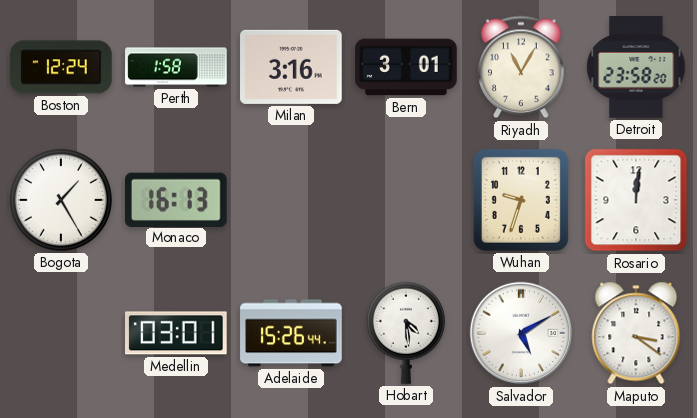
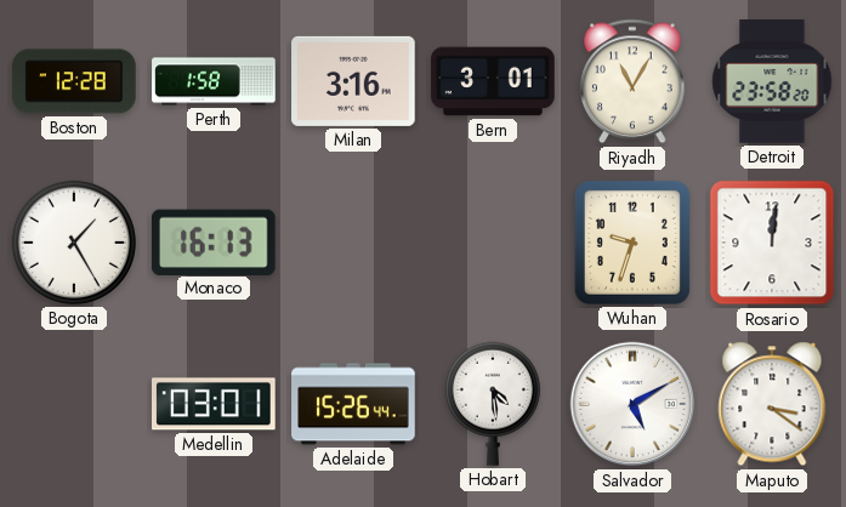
Boston: 12:24 -> 12:28
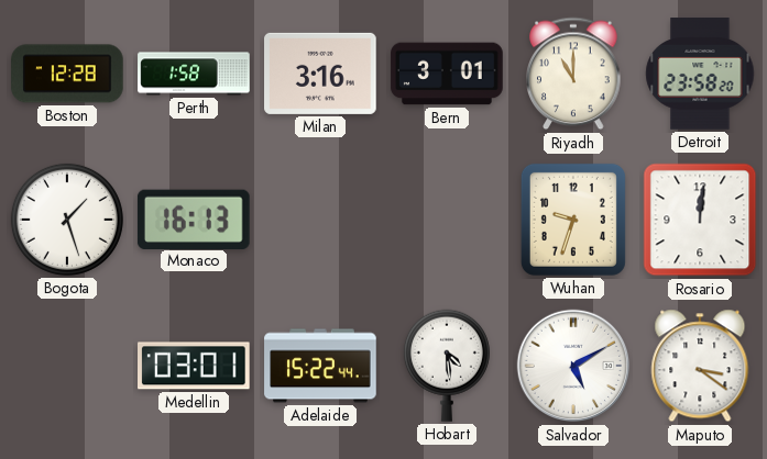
Riyadh: 11:05 -> 11:00
Bogota: 1:25 -> 1:27
Adelaide: 15:26 -> 15:22
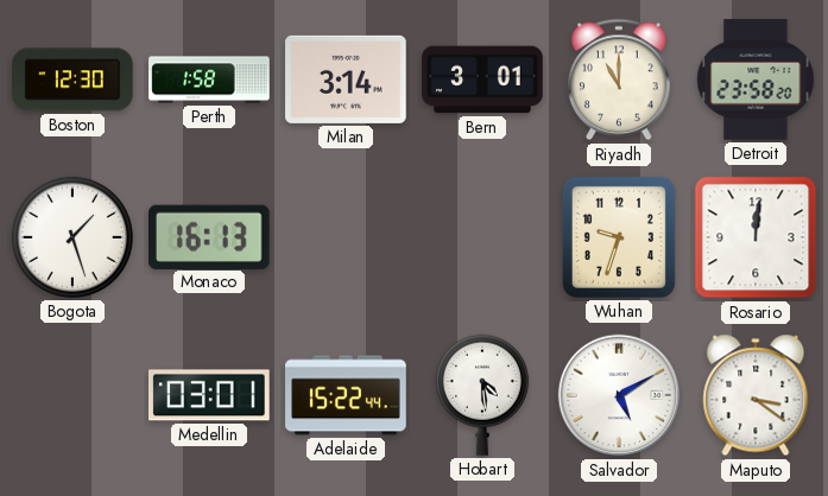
Boston: 12:28 -> 12:30
Milan: 3:16 -> 3:14
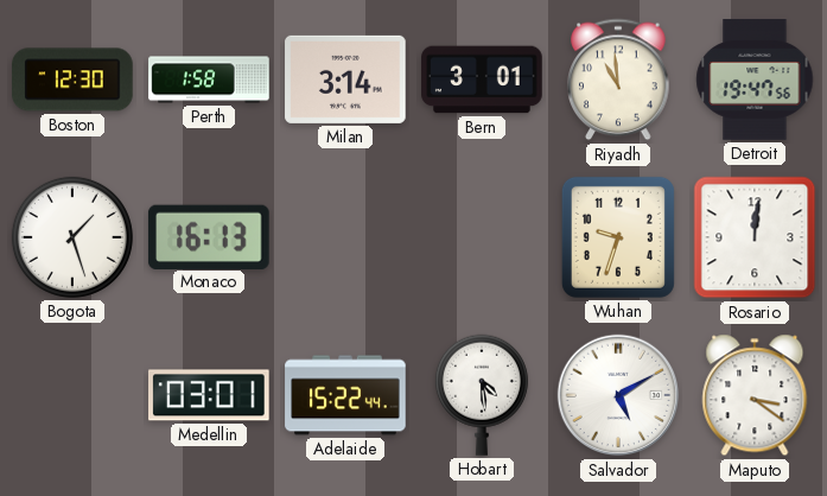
Riyadh: 11:00 -> 10:59
Detroit: 23:58 -> 19:47
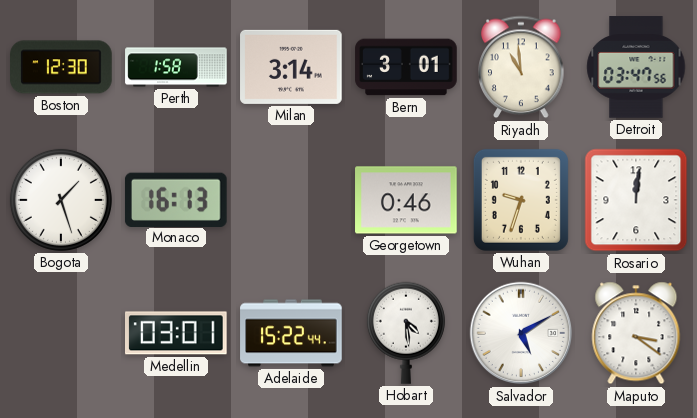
Detroit: 19:47 -> 03:47
Georgetown: none -> 0:46
